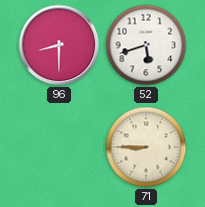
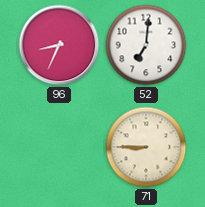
96: 8:30 -> 8:34
52: 5:42 -> 7:01
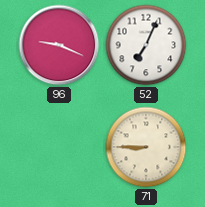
96: 8:34 -> 9:19
52: 7:01 -> 7:04
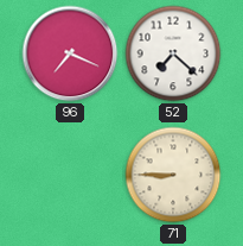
96: 9:19 -> 7:19
52: 7:04 -> 7:22
